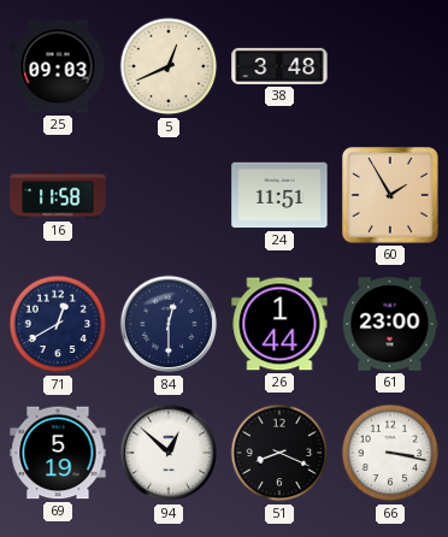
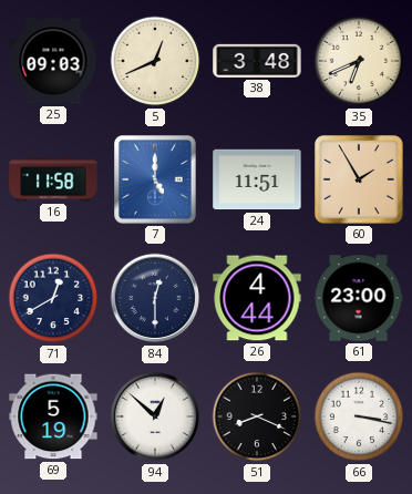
35: none -> 6:41
7: none -> 5:00
26: 1:44 -> 4:44
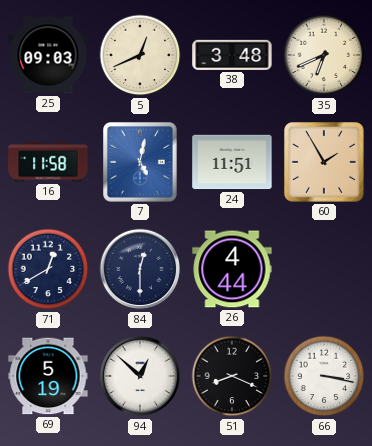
7: 5:00 -> 5:02
61: 23:00 -> none
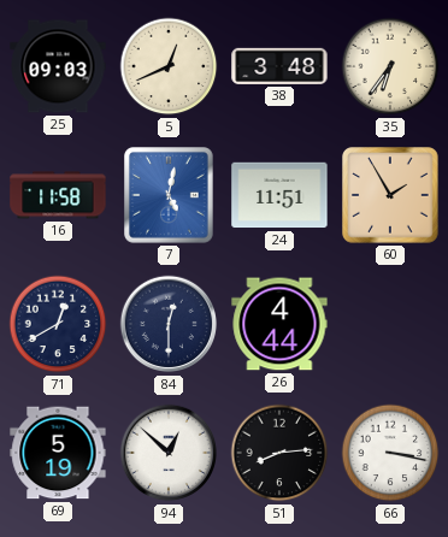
35: 6:41 -> 6:36
51: 8:19 -> 8:14
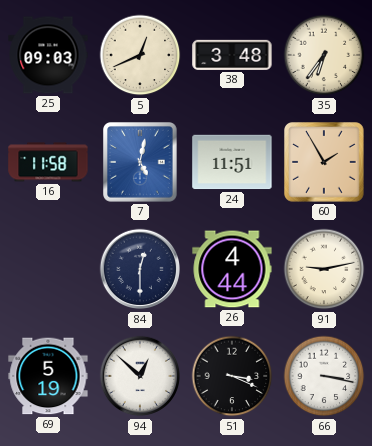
71: 12:40 -> none
91: none -> 9:13
51: 8:14 -> 3:19
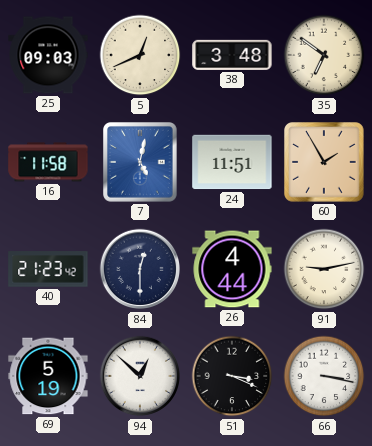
35: 6:36 -> 6:51
40: none -> 21:23
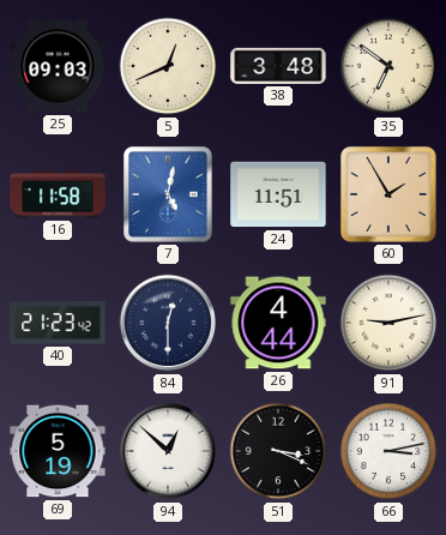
66: 3:17 -> 3:13
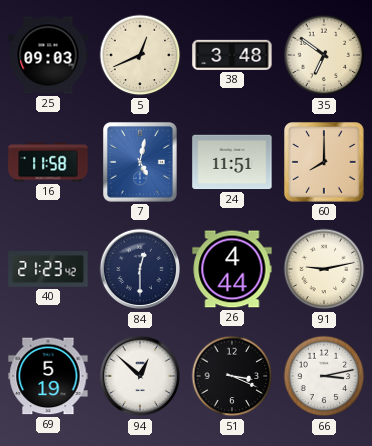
60: 1:55 -> 8:00
